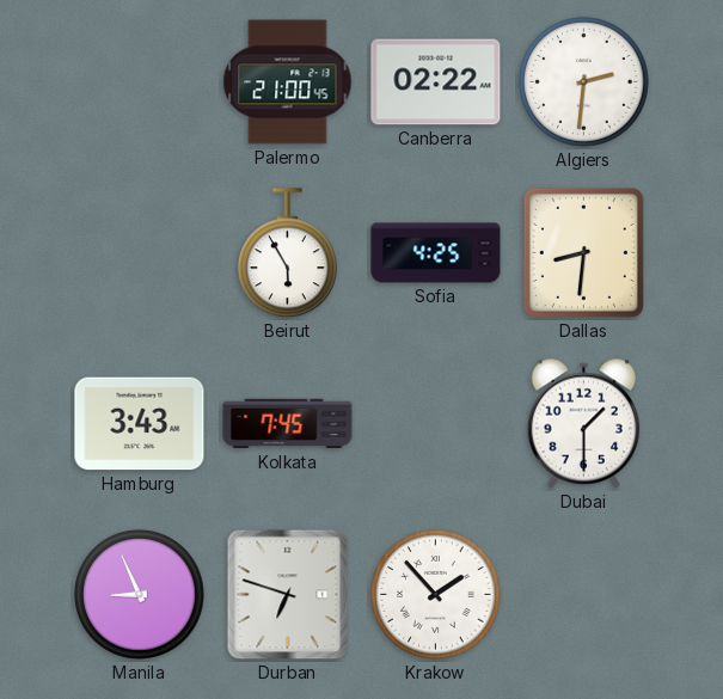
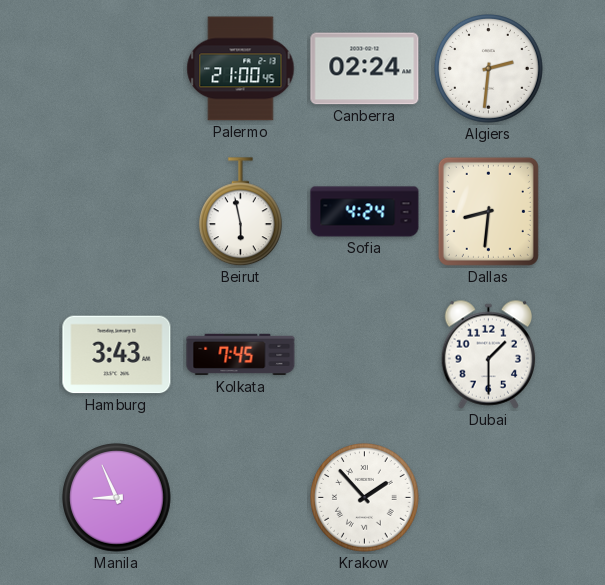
Canberra: 02:22 -> 02:24
Beirut: 5:55 -> 5:58
Sofia: 4:25 -> 4:24
Durban: 6:48 -> none
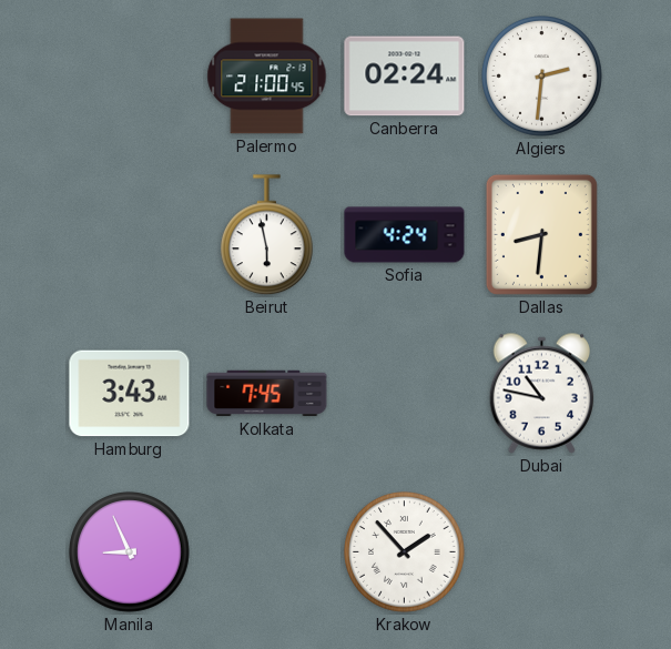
Dubai: 1:30 -> 10:47
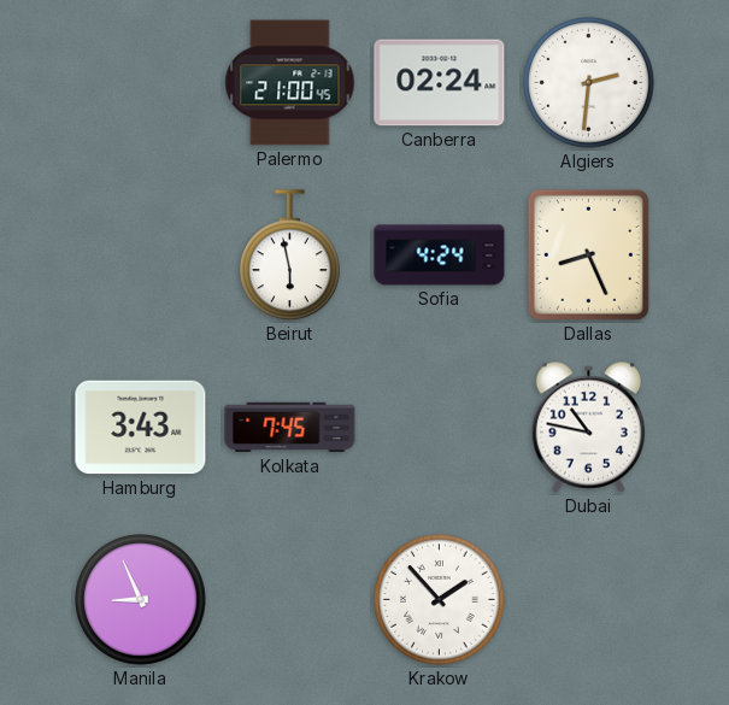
Dallas: 8:31 -> 8:26
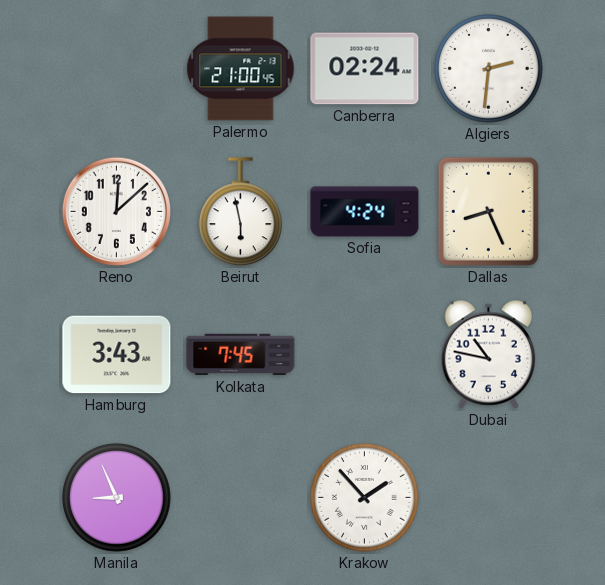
Reno: none -> 12:08
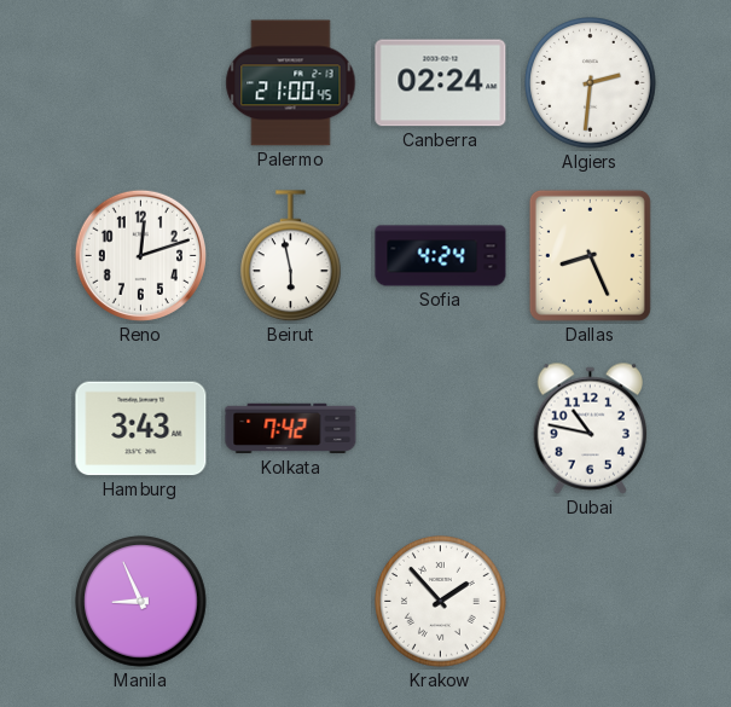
Reno: 12:08 -> 12:12
Kolkata: 7:45 -> 7:42
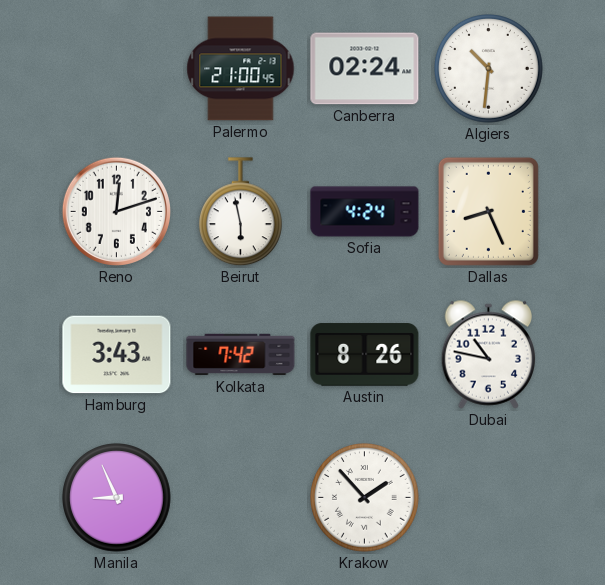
Algiers: 2:31 -> 10:31
Austin: none -> 8:26
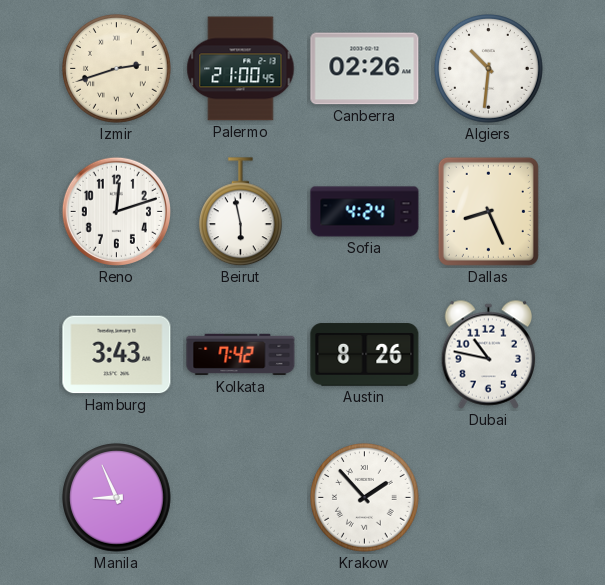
Izmir: none -> 2:42
Canberra: 02:24 -> 02:26
